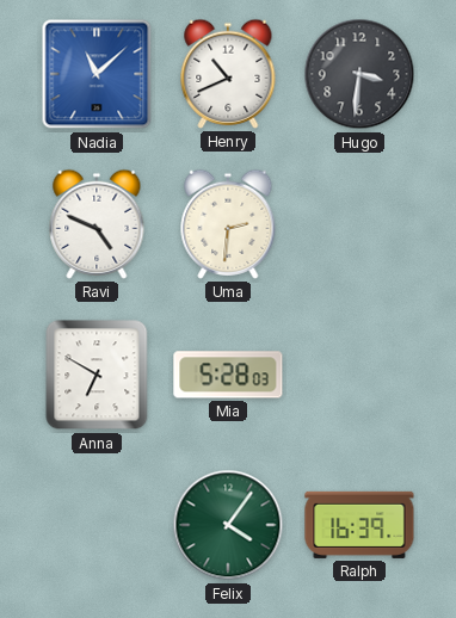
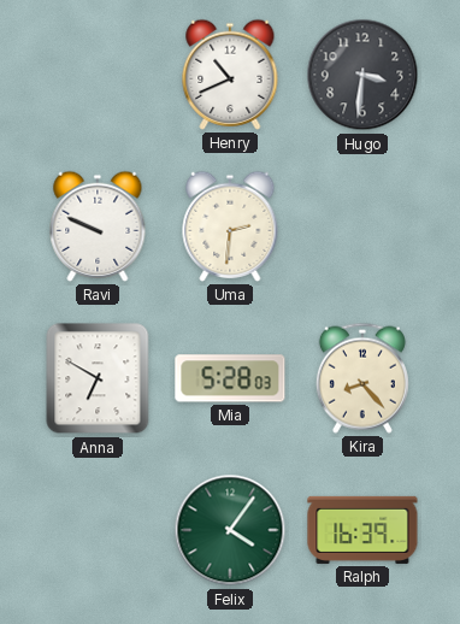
Nadia: 11:08 -> none
Ravi: 4:49 -> 9:49
Kira: none -> 8:23
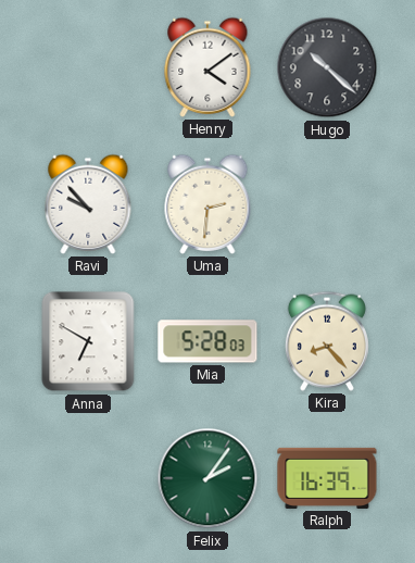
Henry: 10:41 -> 4:09
Hugo: 3:31 -> 10:22
Ravi: 9:49 -> 9:53
Felix: 4:06 -> 2:06
